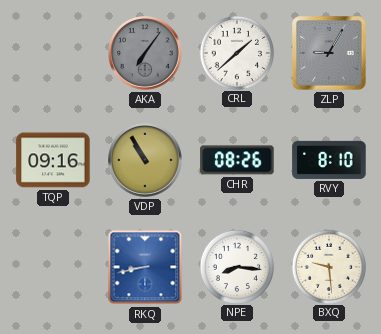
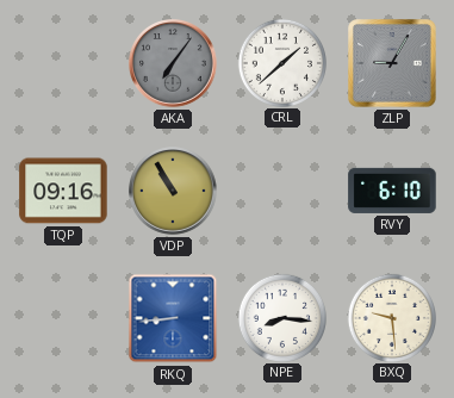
CHR: 08:26 -> none
RVY: 8:10 -> 6:10
RKQ: 8:43 -> 8:44
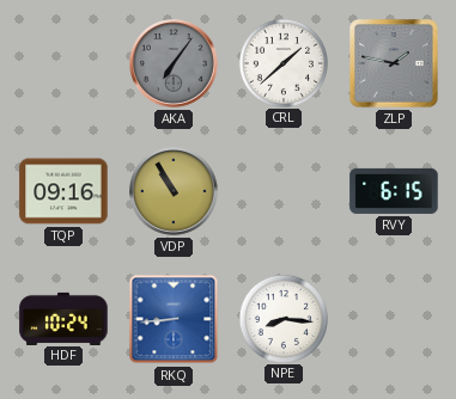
ZLP: 9:05 -> 1:47
RVY: 6:10 -> 6:15
HDF: none -> 10:24
BXQ: 9:29 -> none
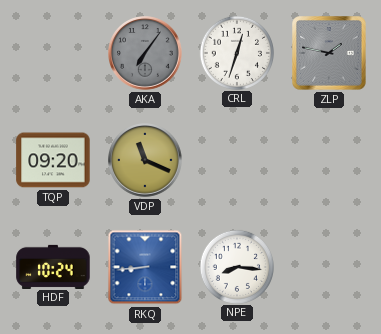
CRL: 1:38 -> 12:33
TQP: 09:16 -> 09:20
VDP: 10:55 -> 11:19
RVY: 6:15 -> none
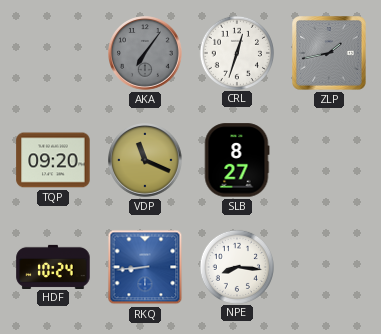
ZLP: 1:47 -> 1:43
SLB: none -> 8:27
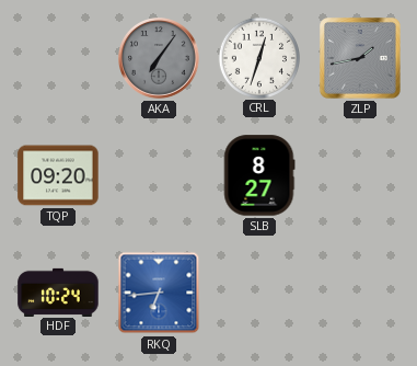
VDP: 11:19 -> none
RKQ: 8:44 -> 6:44
NPE: 8:16 -> none
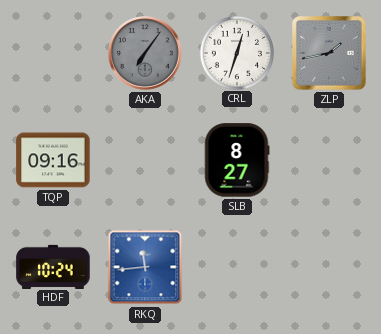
TQP: 09:20 -> 09:16
RKQ: 6:44 -> 11:44
